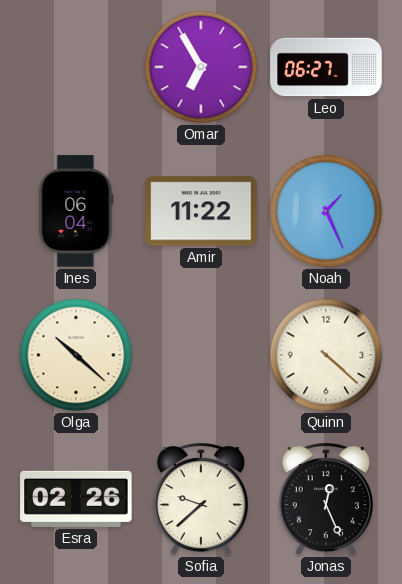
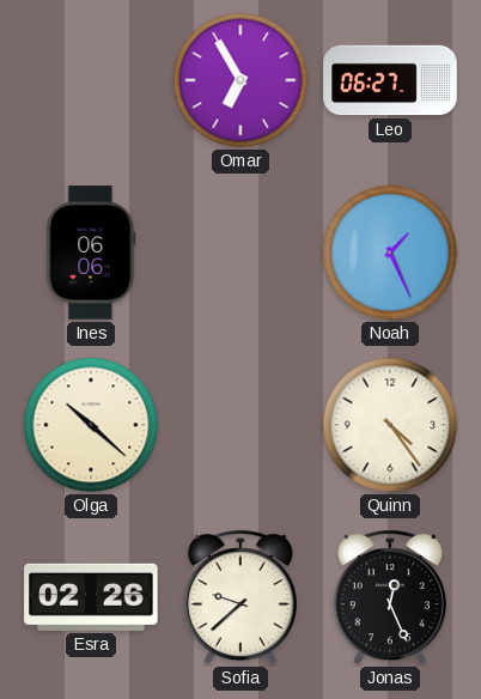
Ines: 06:04 -> 06:06
Amir: 11:22 -> none
Quinn: 4:22 -> 4:24
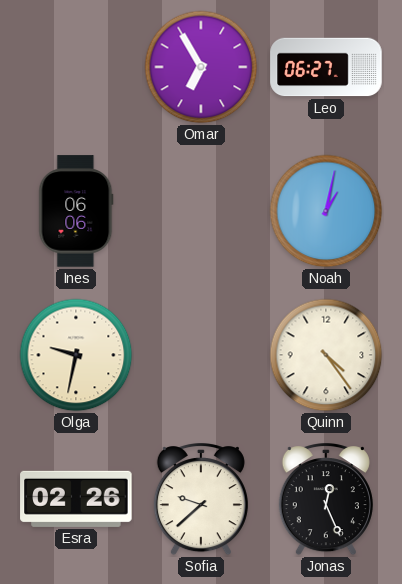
Noah: 1:26 -> 1:02
Olga: 10:22 -> 9:32
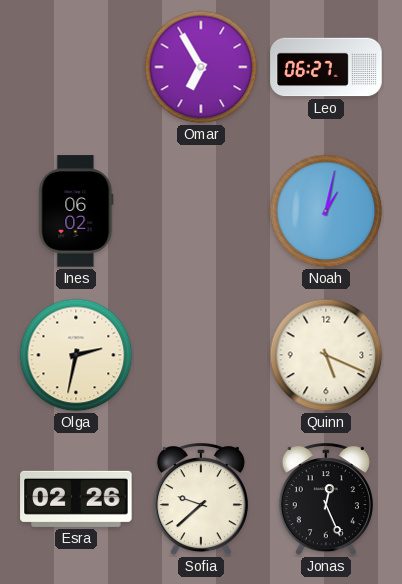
Ines: 06:06 -> 06:02
Olga: 9:32 -> 2:32
Quinn: 4:24 -> 5:19
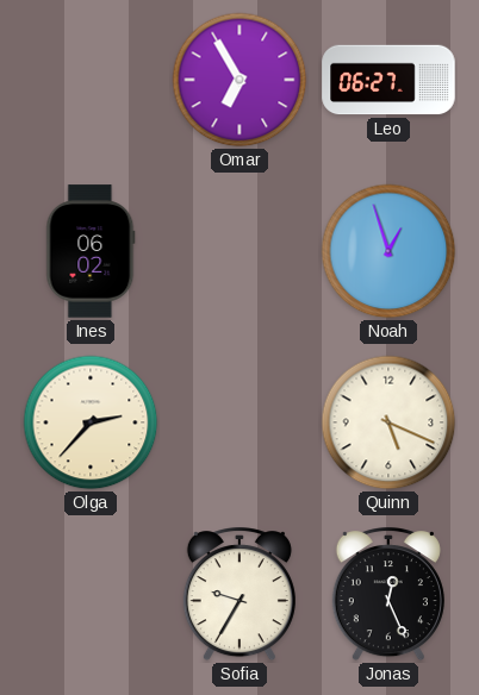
Noah: 1:02 -> 12:57
Olga: 2:32 -> 2:37
Esra: 02:26 -> none
Sofia: 9:38 -> 9:35
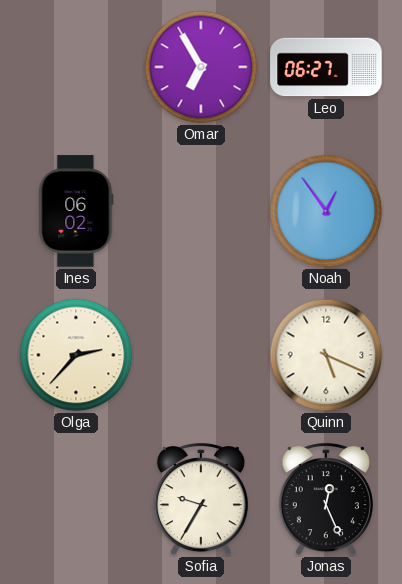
Noah: 12:57 -> 12:54
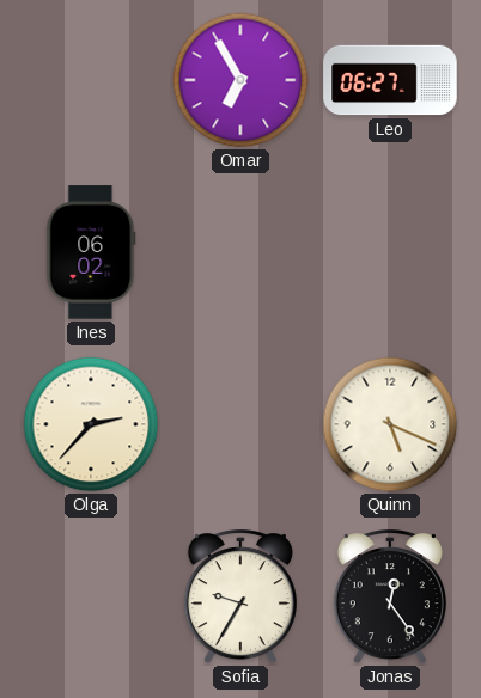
Noah: 12:54 -> none
Jonas: 12:26 -> 12:24
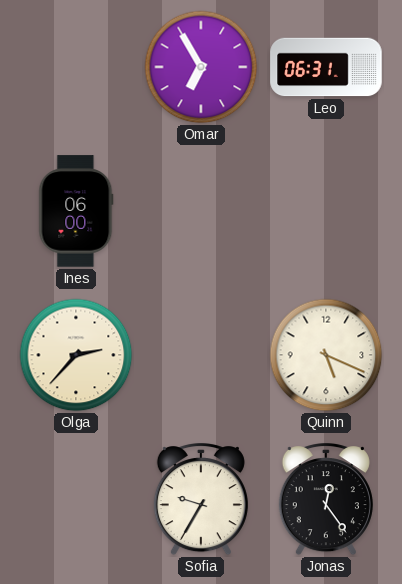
Leo: 06:27 -> 06:31
Ines: 06:02 -> 06:00
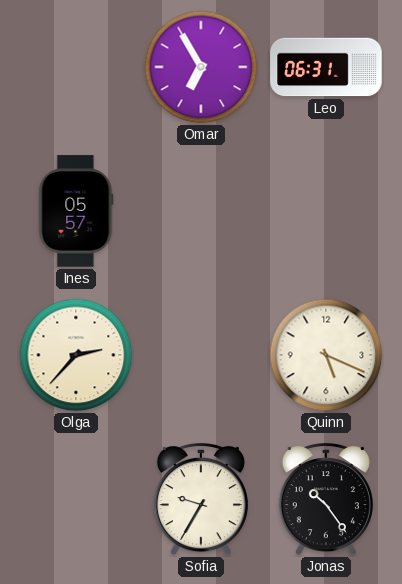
Ines: 06:00 -> 05:57
Jonas: 12:24 -> 10:24
